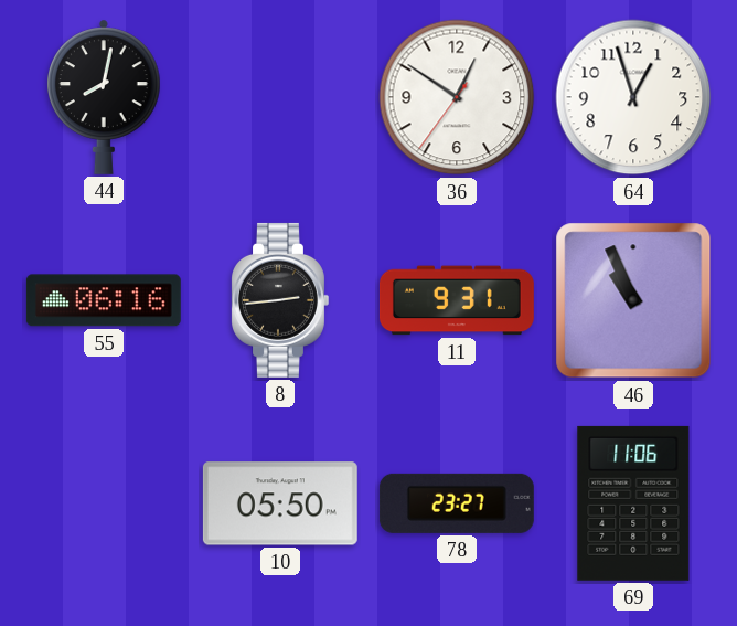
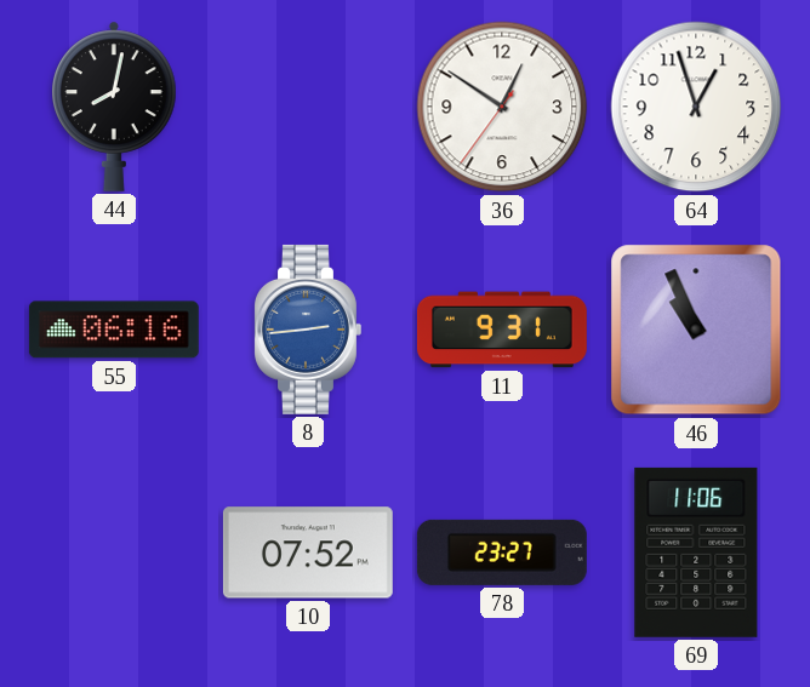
8 dial: black -> blue
10: 05:50 -> 07:52
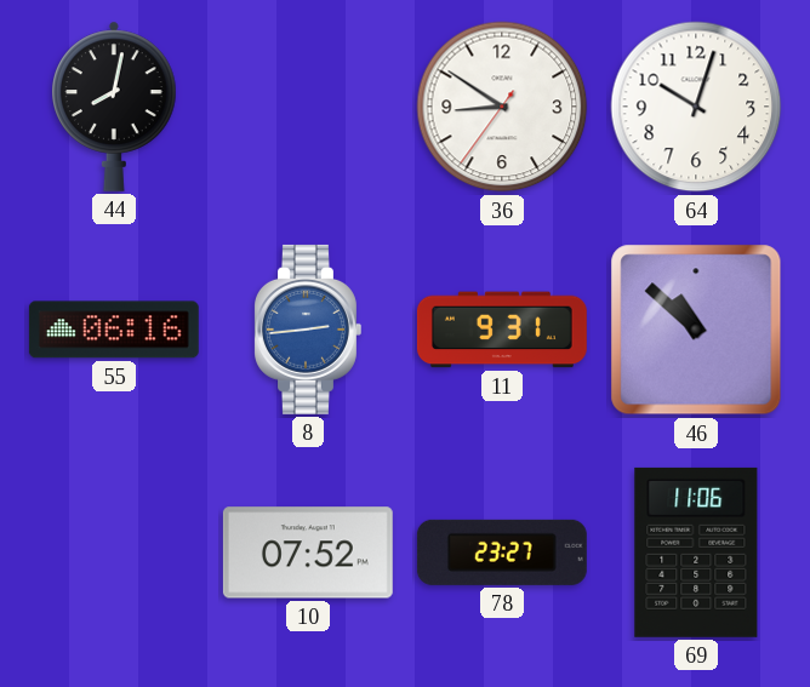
36: 12:50 -> 8:50
64: 12:57 -> 10:03
46: 10:56 -> 10:52
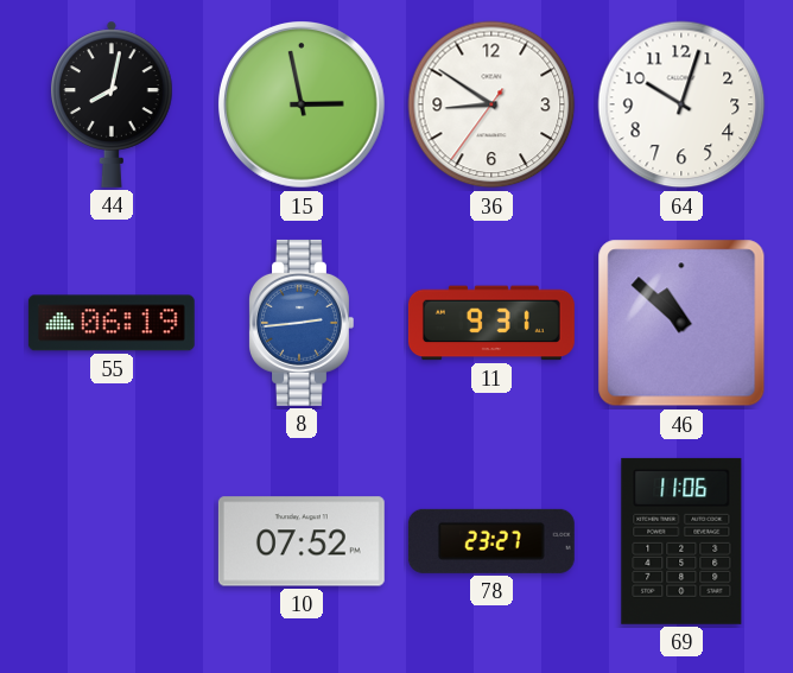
15: none -> 2:58
55: 06:16 -> 06:19
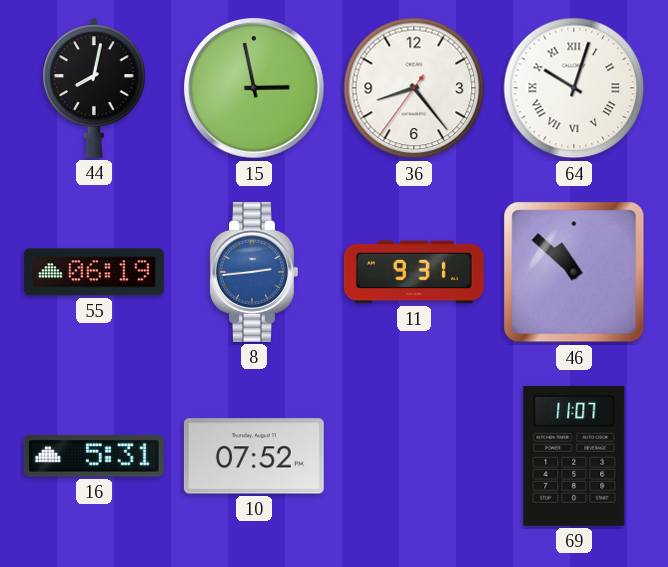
36: 8:50 -> 8:23
64 numerals: Arabic -> Roman
16: none -> 5:31
78: 23:27 -> none
69: 11:06 -> 11:07
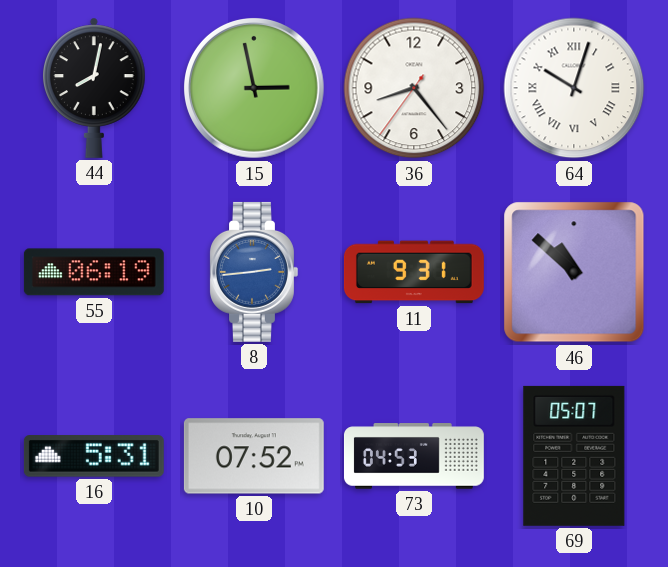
73: none -> 04:53
69: 11:07 -> 05:07
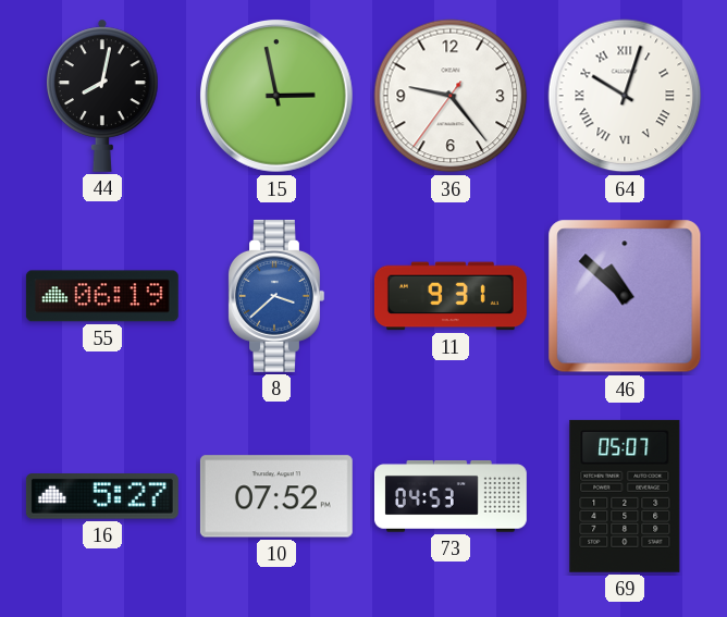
36: 8:23 -> 9:23
8: 2:44 -> 3:38
16: 5:31 -> 5:27
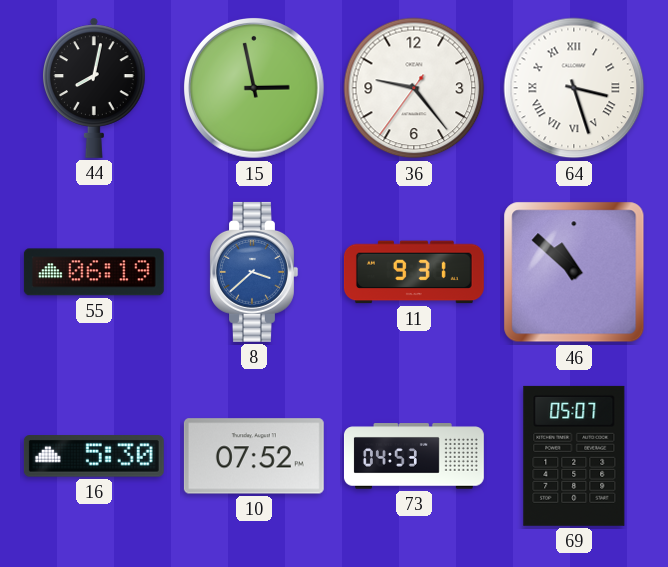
64: 10:03 -> 3:27
16: 5:27 -> 5:30
